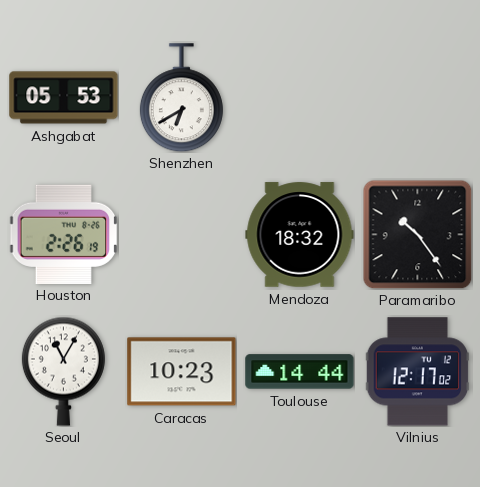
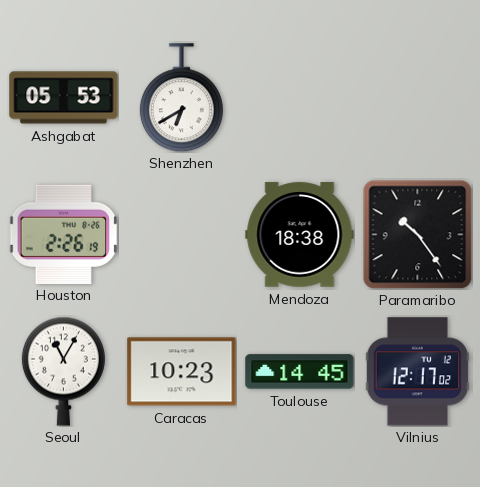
Mendoza: 18:32 -> 18:38
Toulouse: 14:44 -> 14:45
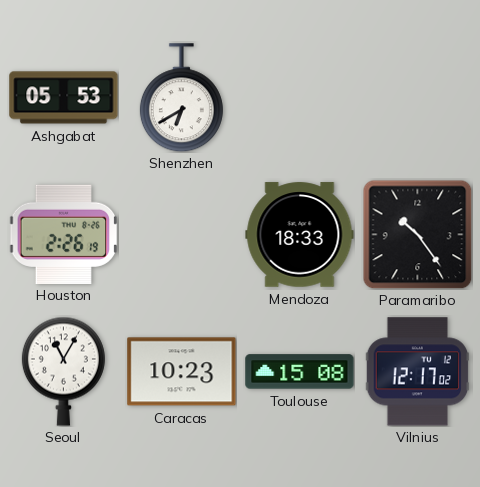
Mendoza: 18:38 -> 18:33
Toulouse: 14:45 -> 15:08
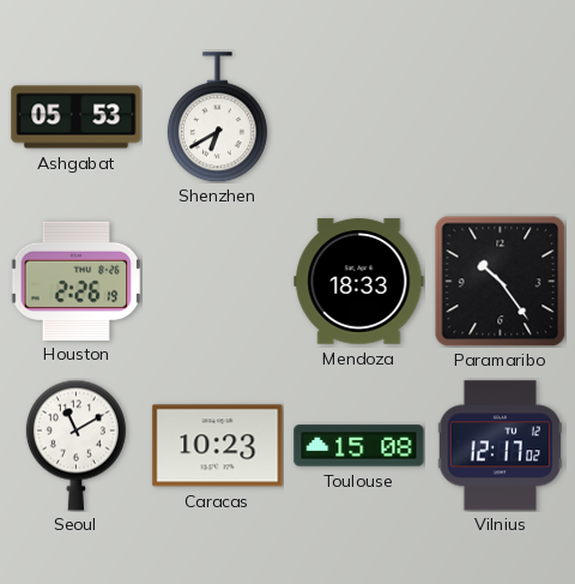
Seoul: 11:05 -> 11:10
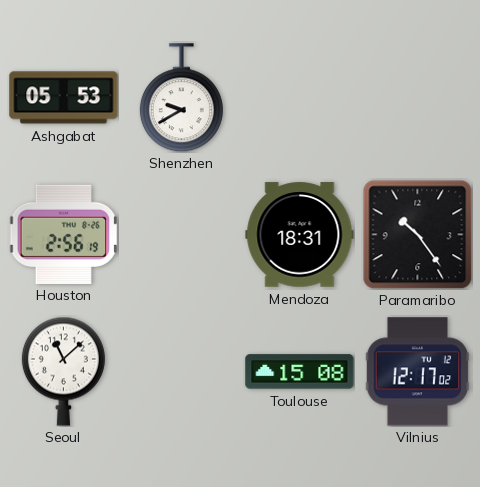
Shenzhen: 6:40 -> 9:40
Houston: 2:26 -> 2:56
Mendoza: 18:33 -> 18:31
Seoul: 11:10 -> 11:08
Caracas: 10:23 -> none
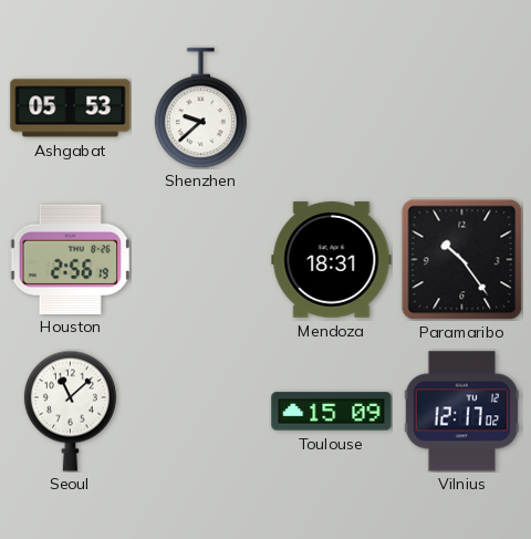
Shenzhen: 9:40 -> 9:38
Toulouse: 15:08 -> 15:09
